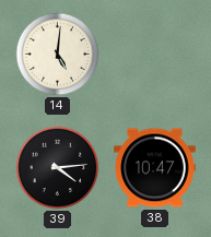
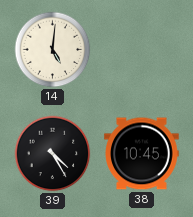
39: 4:14 -> 4:25
38: 10:47 -> 10:45
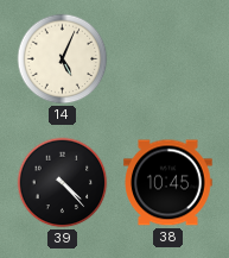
14: 5:01 -> 5:04
39: 4:25 -> 4:23
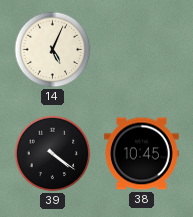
39: 4:23 -> 4:21
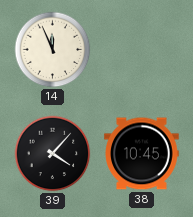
14: 5:04 -> 11:56
39: 4:21 -> 4:07
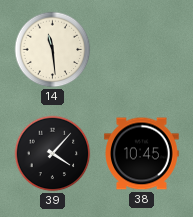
14: 11:56 -> 11:29
